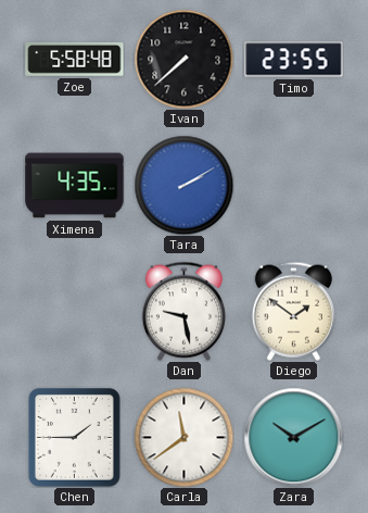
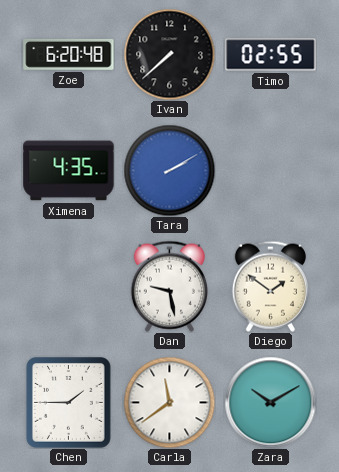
Zoe: 5:58 -> 6:20
Timo: 23:55 -> 02:55
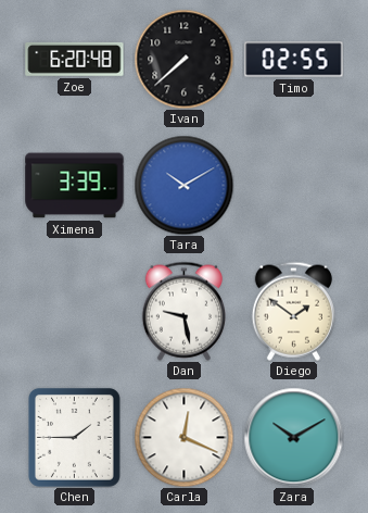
Ximena: 4:35 -> 3:39
Tara: 2:10 -> 10:10
Carla: 11:39 -> 12:19
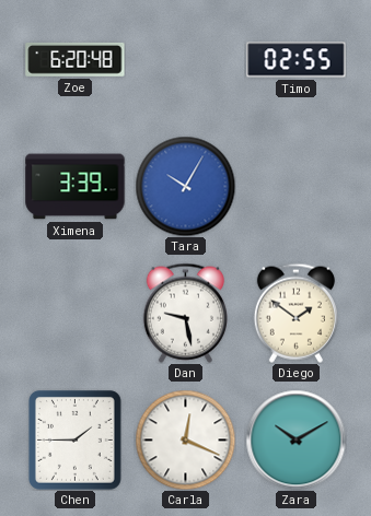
Ivan: 7:38 -> none
Tara: 10:10 -> 10:05
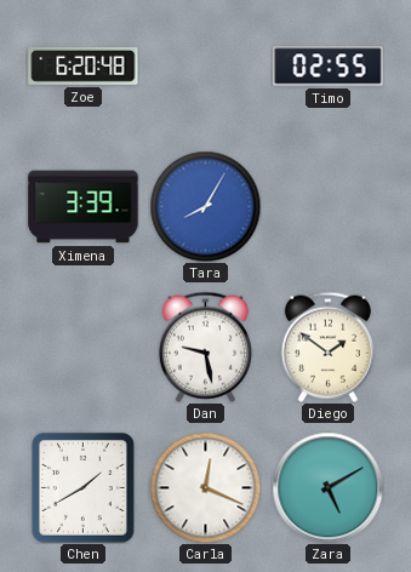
Tara: 10:05 -> 8:05
Chen: 1:45 -> 1:40
Zara: 10:10 -> 5:10
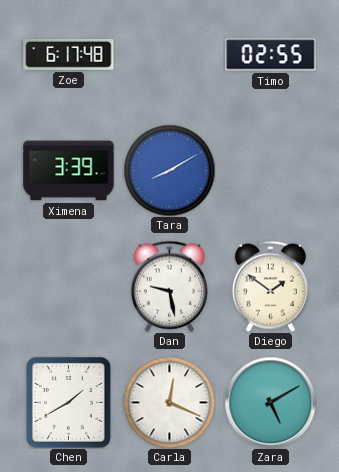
Zoe: 6:20 -> 6:17
Tara: 8:05 -> 8:10
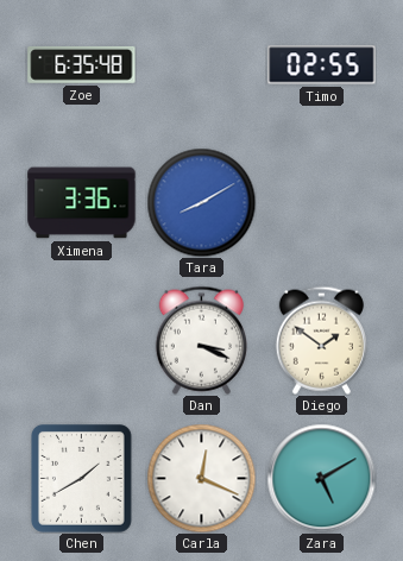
Zoe: 6:17 -> 6:35
Ximena: 3:39 -> 3:36
Dan: 9:28 -> 3:19
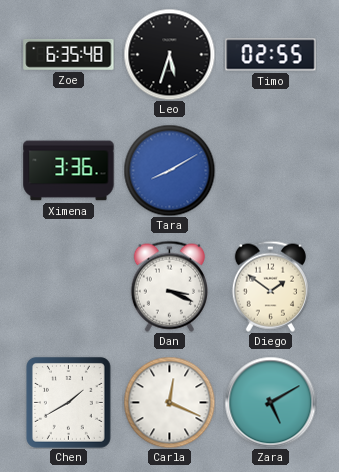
Leo: none -> 5:33
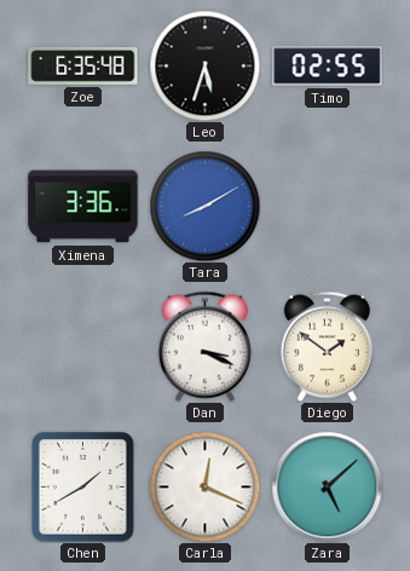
Zara: 5:10 -> 5:08
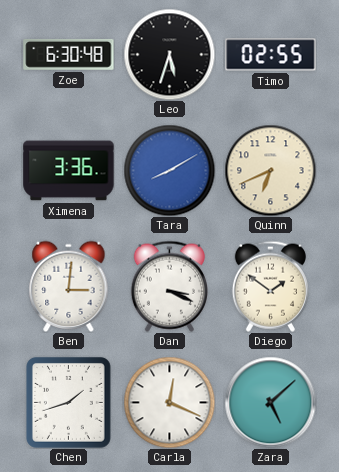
Zoe: 6:35 -> 6:30
Quinn: none -> 6:41
Ben: none -> 3:01
Chen: 1:40 -> 1:42
